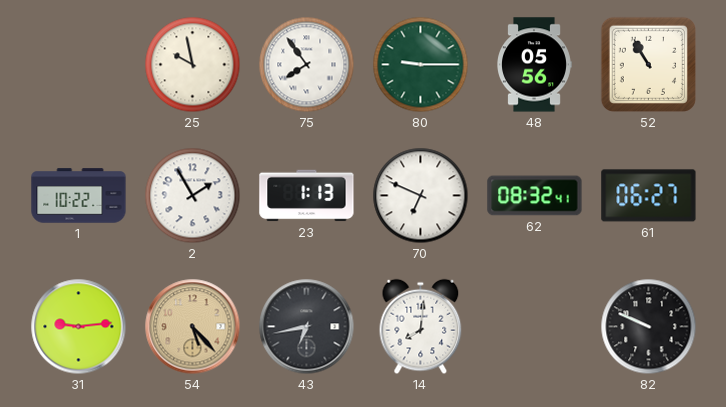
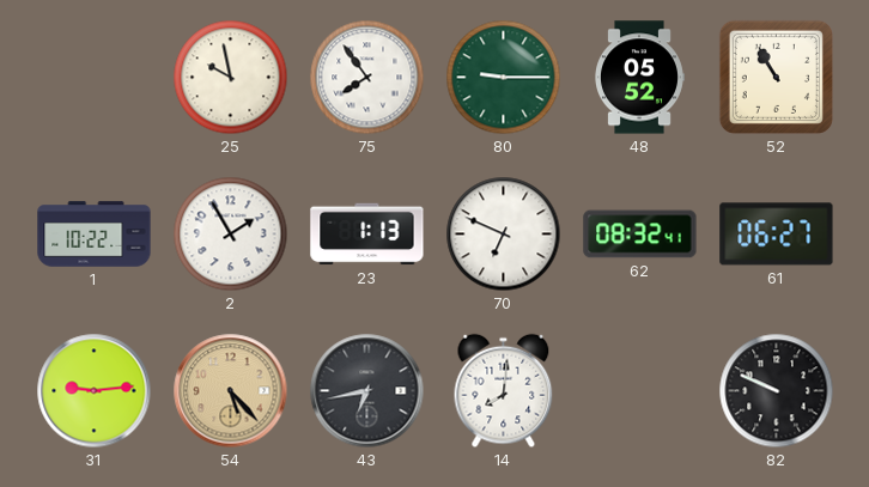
48: 05:56 -> 05:52
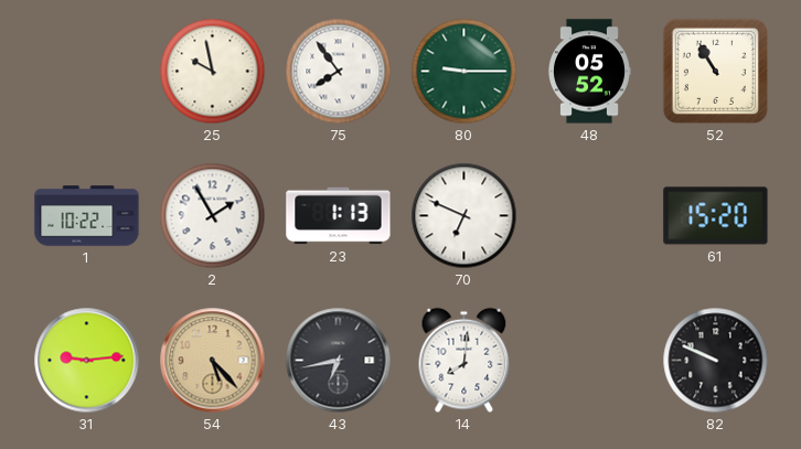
62: 08:32 -> none
61: 06:27 -> 15:20
